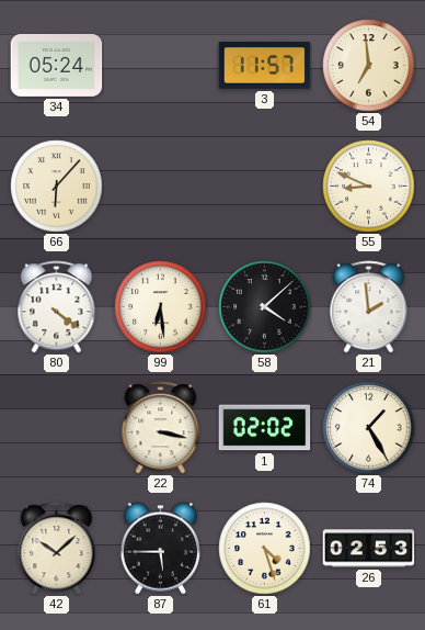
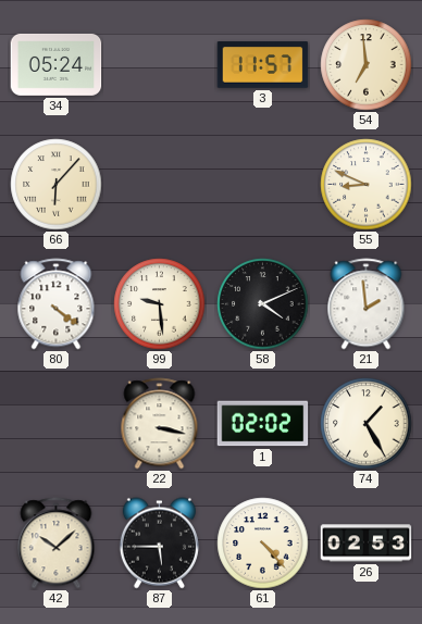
99: 6:29 -> 9:29
58: 4:08 -> 4:11
61: 4:27 -> 4:23
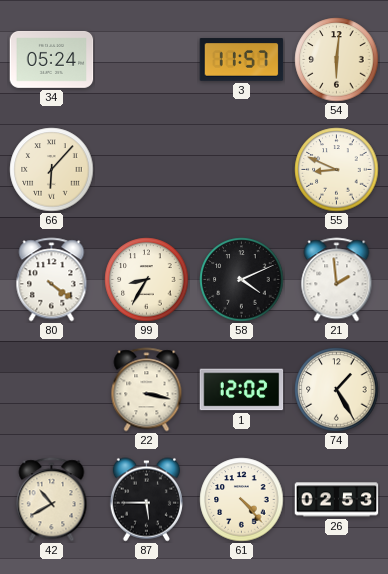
54: 6:59 -> 6:01
99: 9:29 -> 8:35
1: 02:02 -> 12:02
42: 10:08 -> 10:40
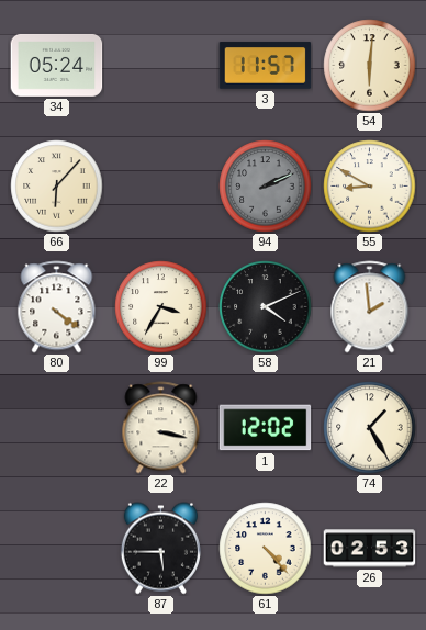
94: none -> 2:11
55: 8:49 -> 8:50
99: 8:35 -> 3:35
42: 10:40 -> none
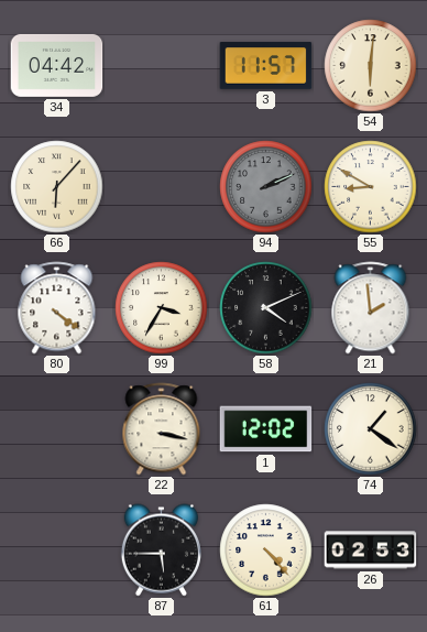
34: 05:24 -> 04:42
74: 1:25 -> 1:21
